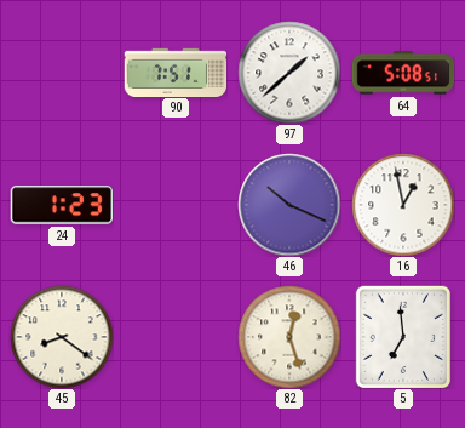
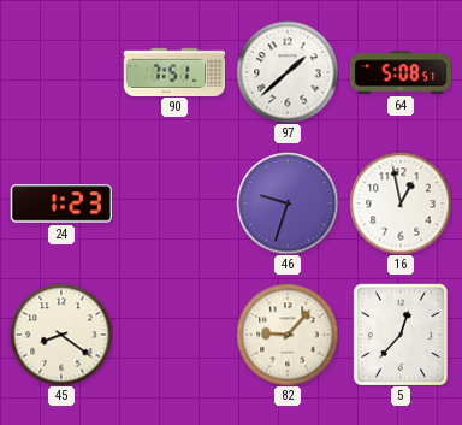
46: 10:19 -> 9:33
82: 12:27 -> 9:07
5: 6:59 -> 12:37
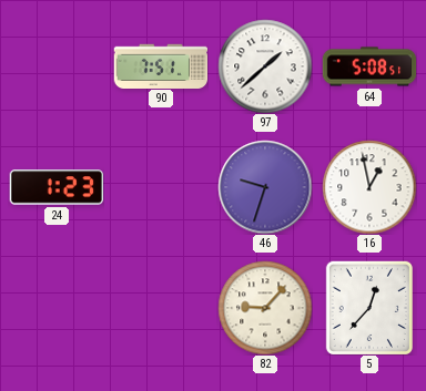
45: 8:21 -> none
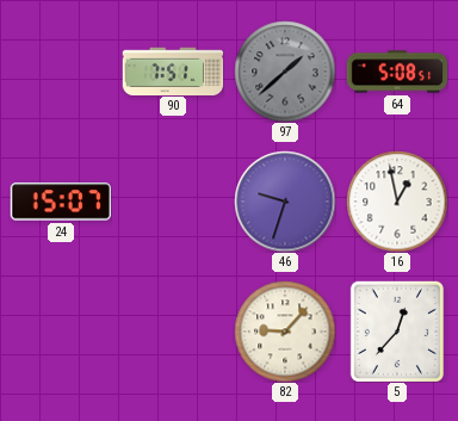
97 dial: white -> grey
24: 1:23 -> 15:07
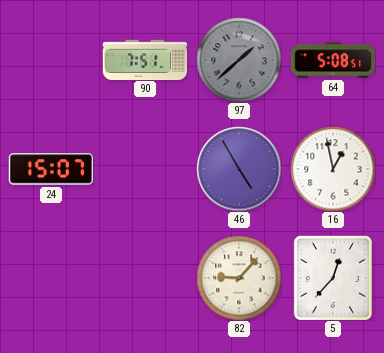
46: 9:33 -> 4:55
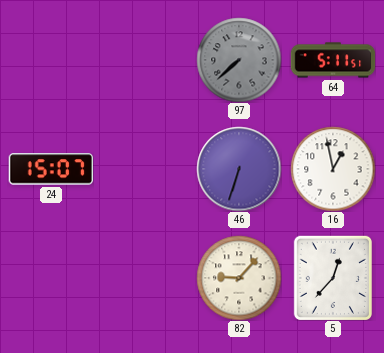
90: 7:51 -> none
97: 1:38 -> 7:38
64: 5:08 -> 5:11
46: 4:55 -> 6:33
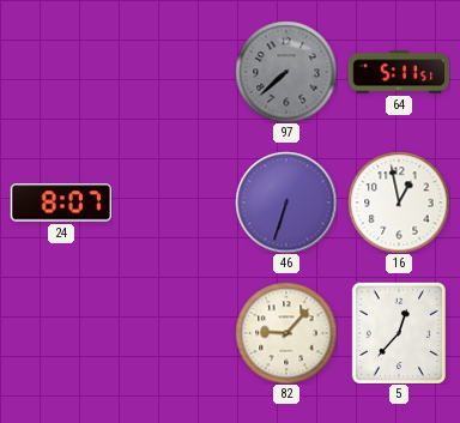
24: 15:07 -> 8:07
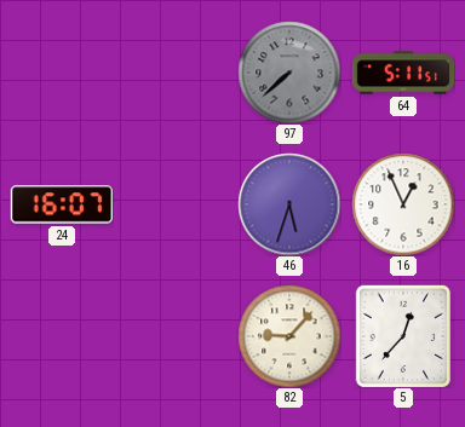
24: 8:07 -> 16:07
46: 6:33 -> 5:33
16: 12:58 -> 12:56
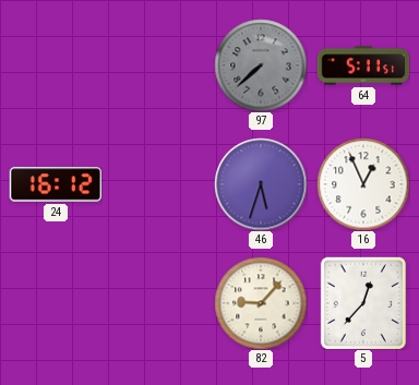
24: 16:07 -> 16:12
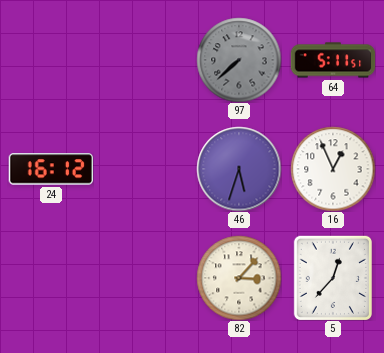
82: 9:07 -> 3:07
